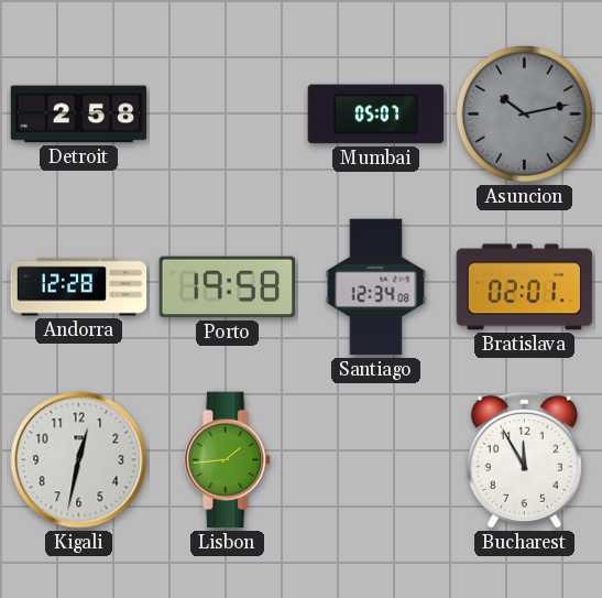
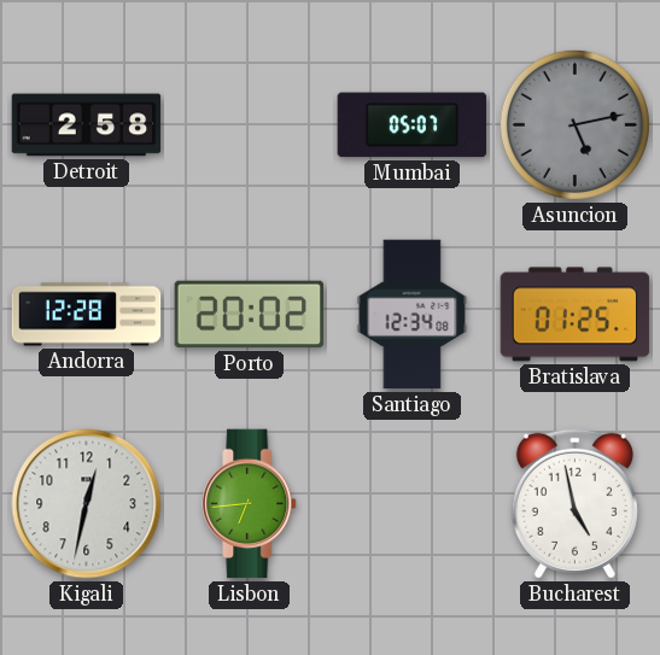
Asuncion: 10:13 -> 5:13
Porto: 19:58 -> 20:02
Bratislava: 02:01 -> 01:25
Lisbon: 1:44 -> 6:44
Bucharest: 11:55 -> 4:58
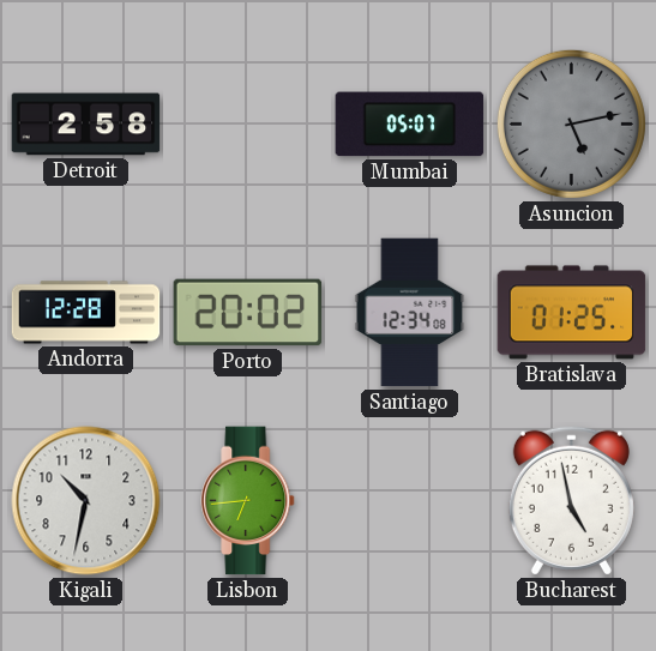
Kigali: 12:32 -> 10:32
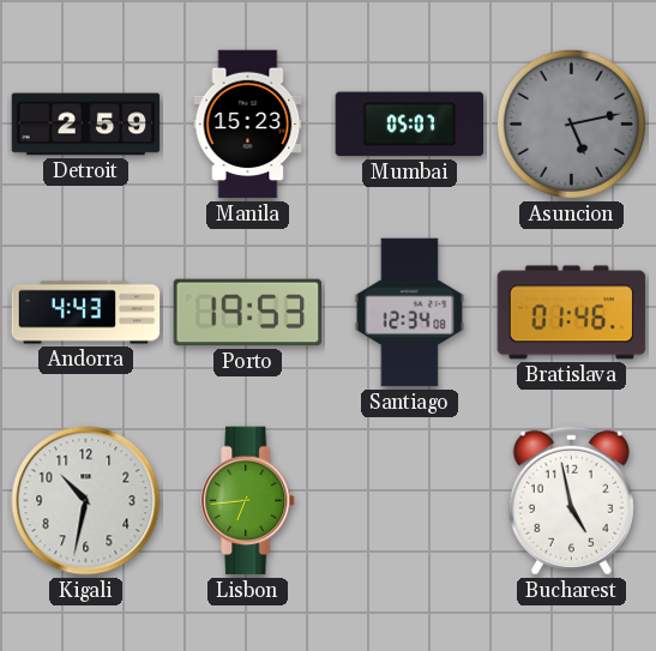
Detroit: 2:58 -> 2:59
Manila: none -> 15:23
Andorra: 12:28 -> 4:43
Porto: 20:02 -> 19:53
Bratislava: 01:25 -> 01:46
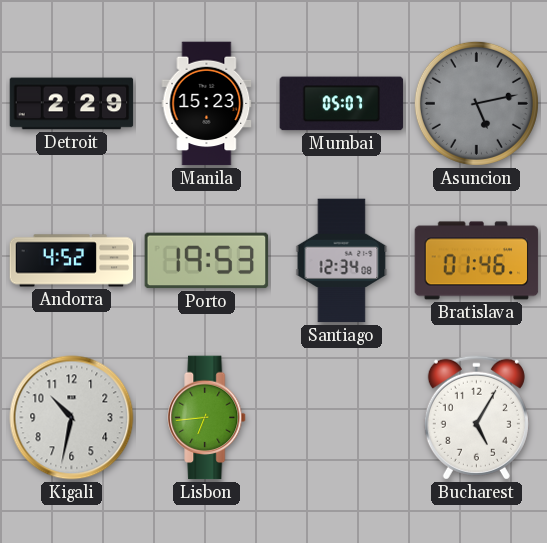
Detroit: 2:59 -> 2:29
Andorra: 4:43 -> 4:52
Bucharest: 4:58 -> 5:05
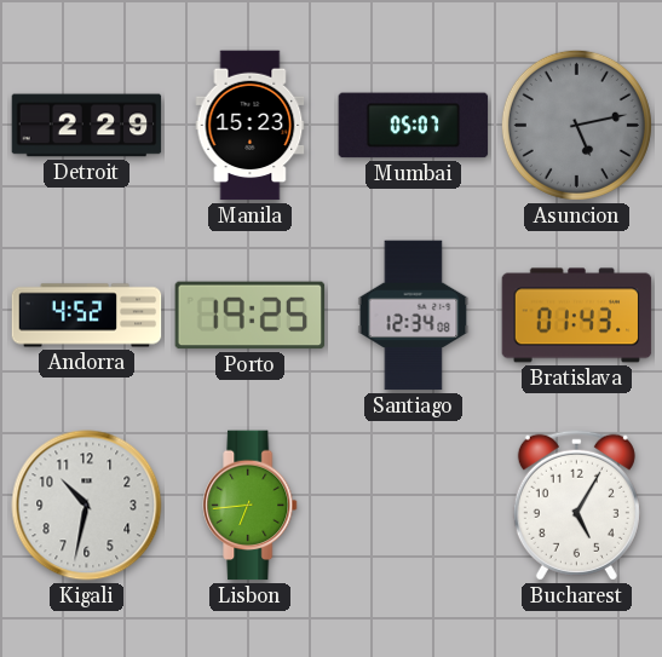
Porto: 19:53 -> 19:25
Bratislava: 01:46 -> 01:43
